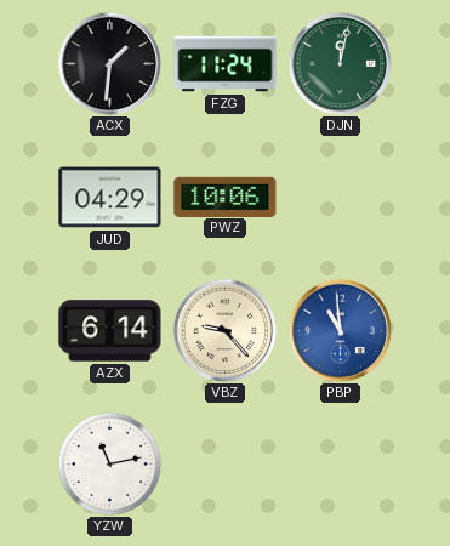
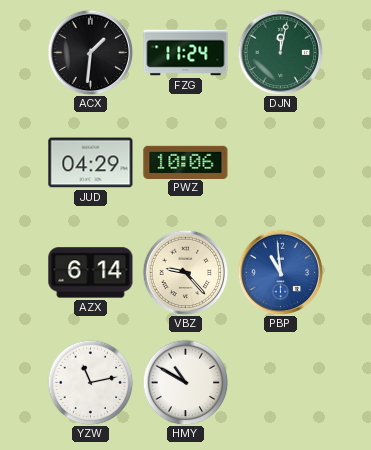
HMY: none -> 10:50
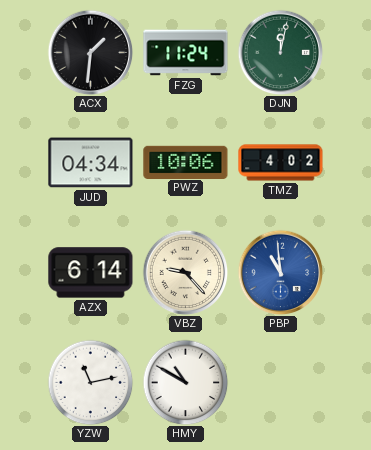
JUD: 04:29 -> 04:34
TMZ: none -> 4:02
